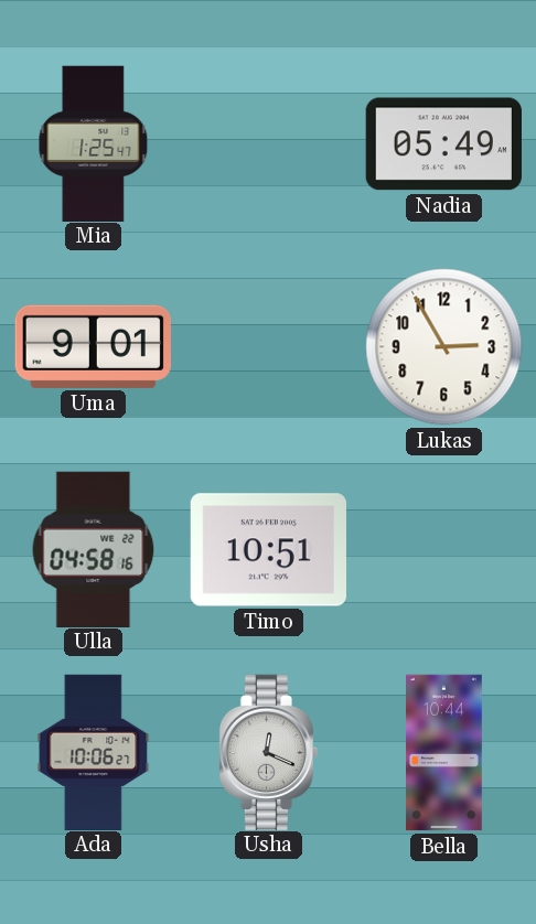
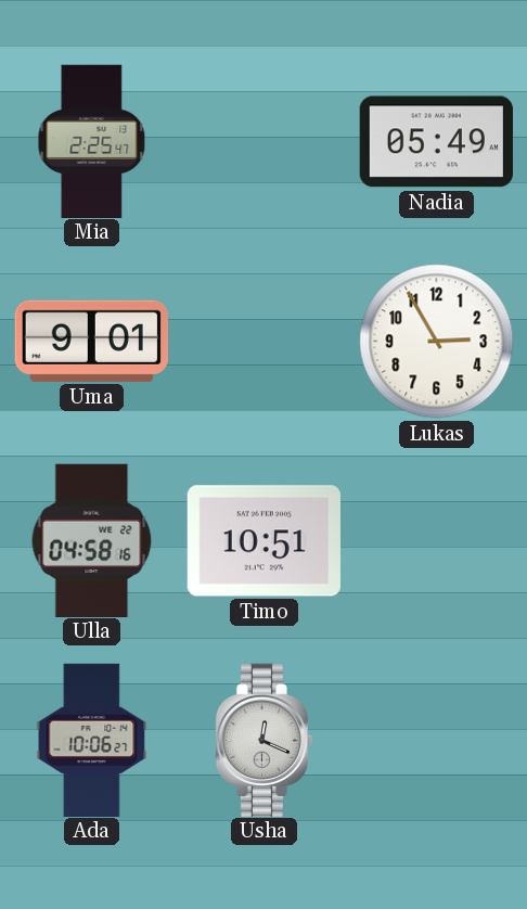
Mia: 1:25 -> 2:25
Bella: 10:44 -> none
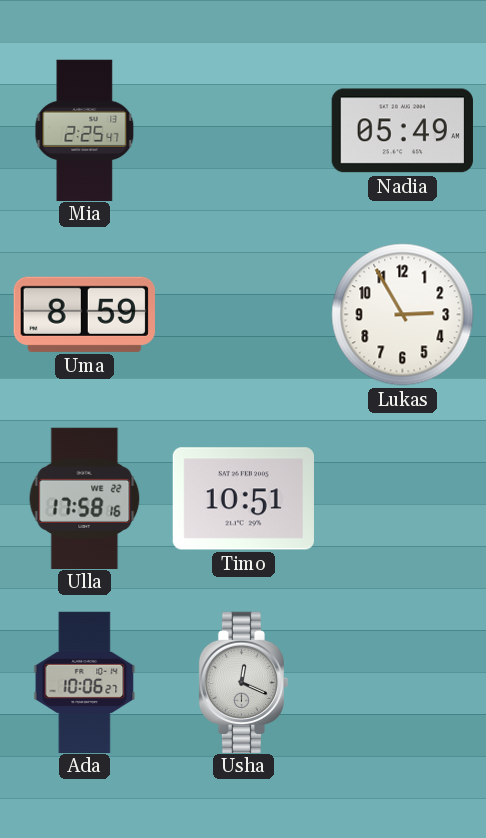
Uma: 9:01 -> 8:59
Ulla: 04:58 -> 17:58
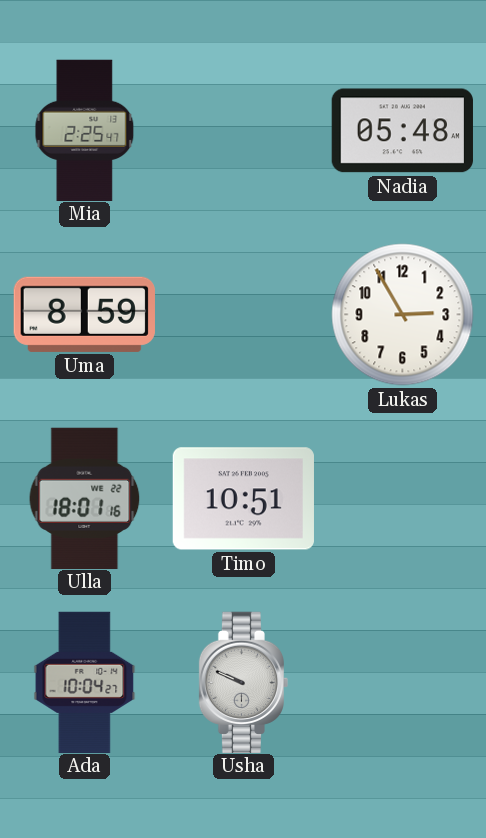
Nadia: 05:49 -> 05:48
Ulla: 17:58 -> 18:01
Ada: 10:06 -> 10:04
Usha: 12:19 -> 9:49
